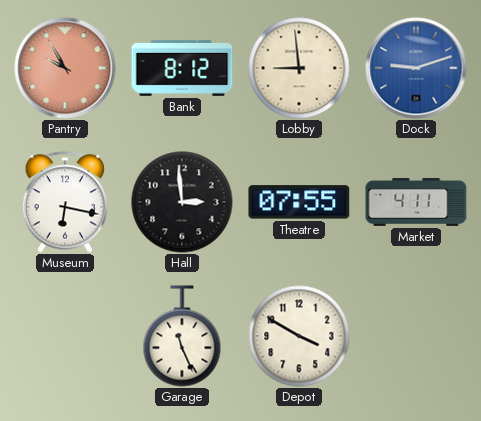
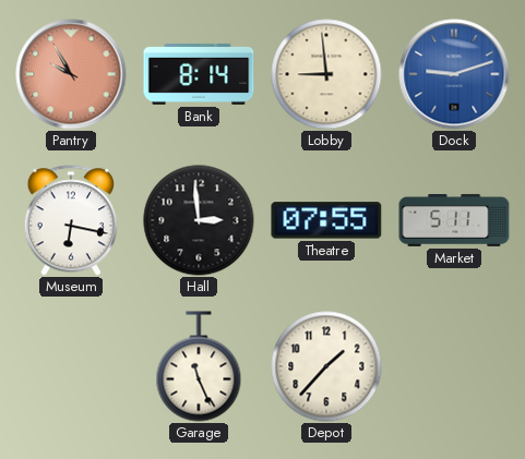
Bank: 8:12 -> 8:14
Market: 4:11 -> 5:11
Depot: 3:50 -> 1:37
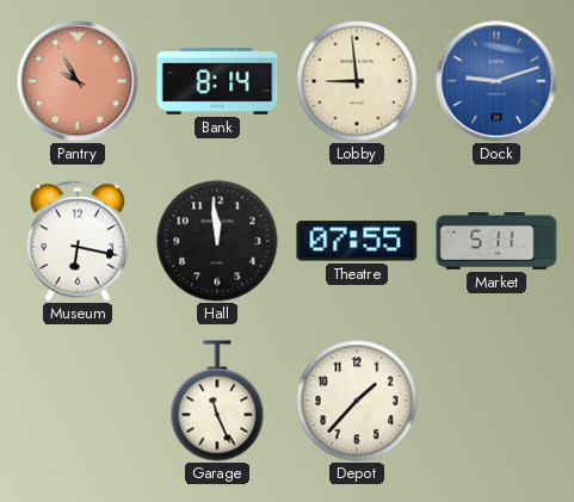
Hall: 2:59 -> 11:59
